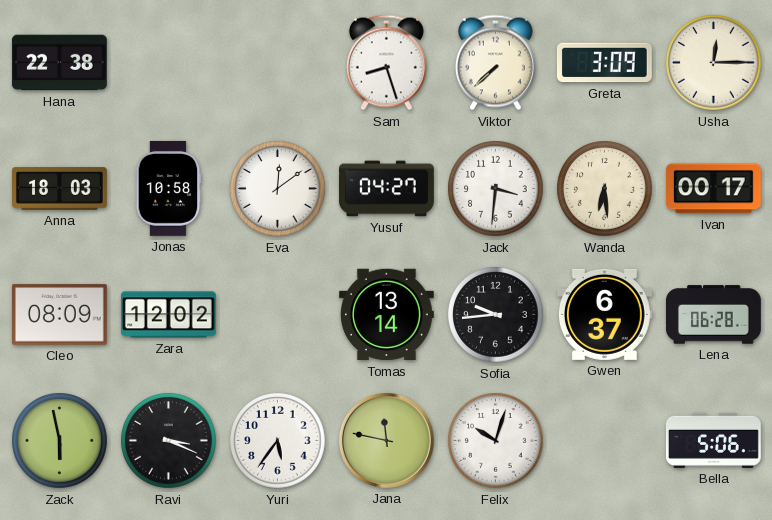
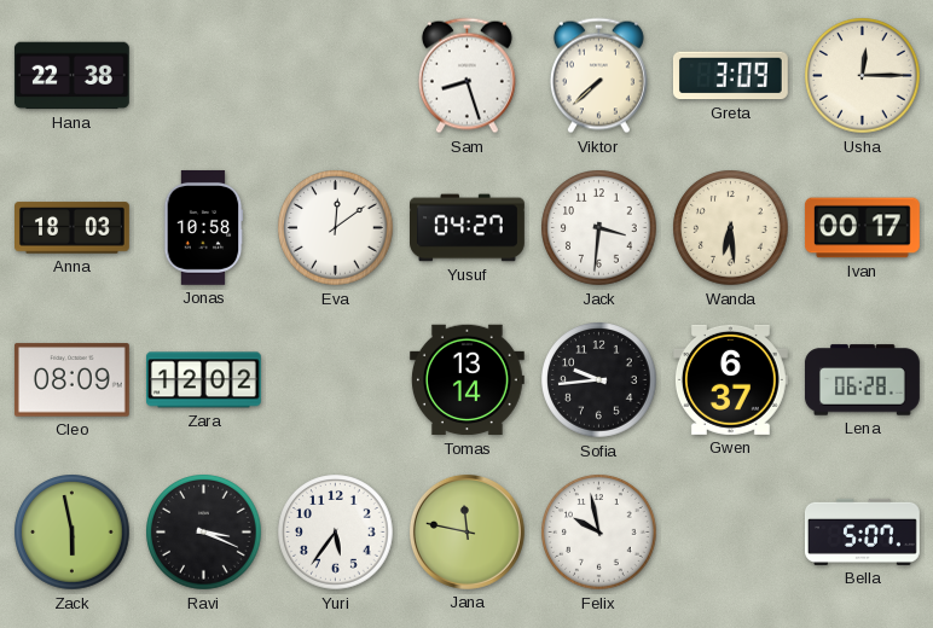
Felix: 10:03 -> 9:58
Bella: 5:06 -> 5:07
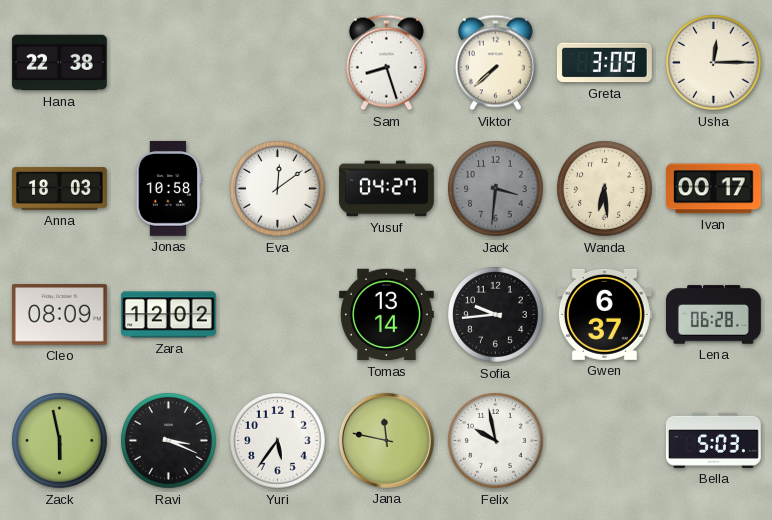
Jack dial: white -> grey
Bella: 5:07 -> 5:03
